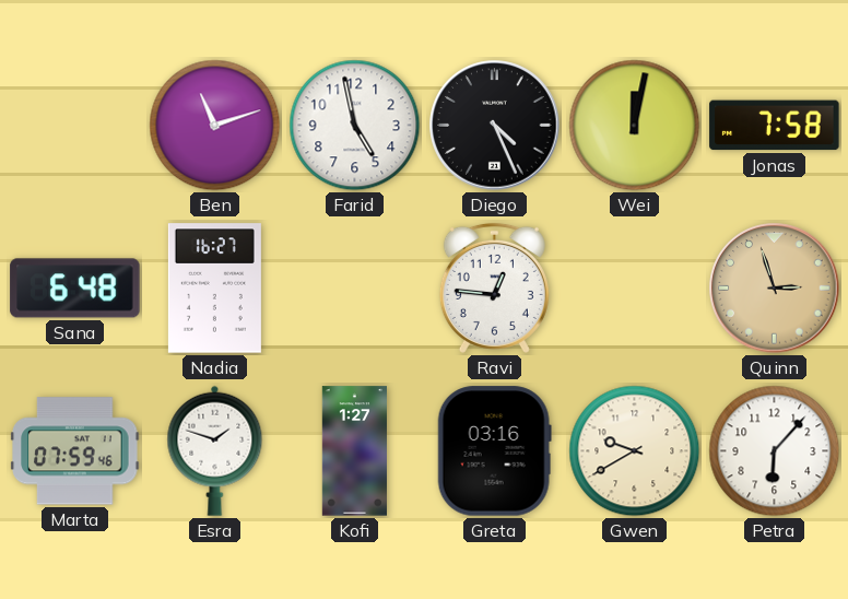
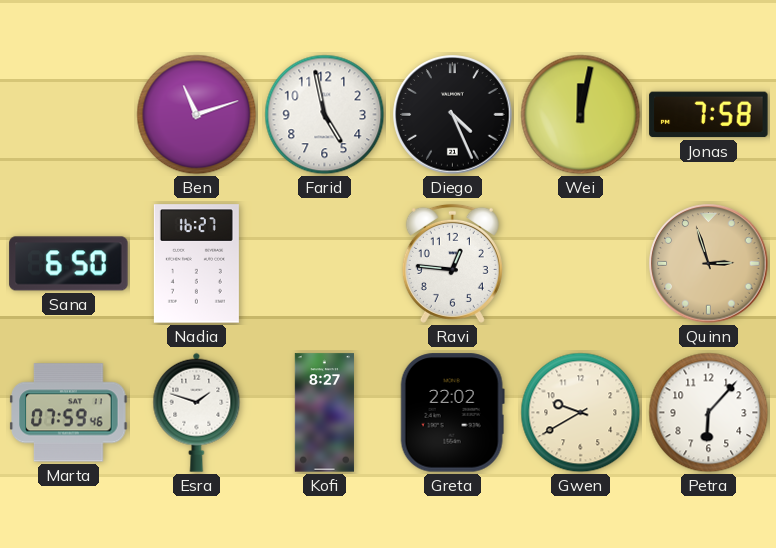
Sana: 6:48 -> 6:50
Kofi: 1:27 -> 8:27
Greta: 03:16 -> 22:02
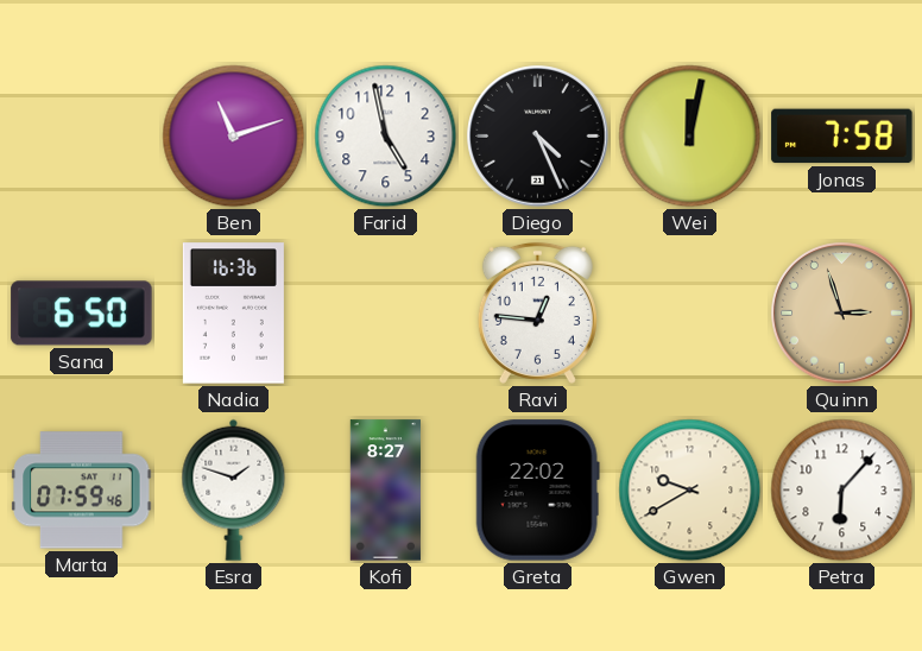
Nadia: 16:27 -> 16:36
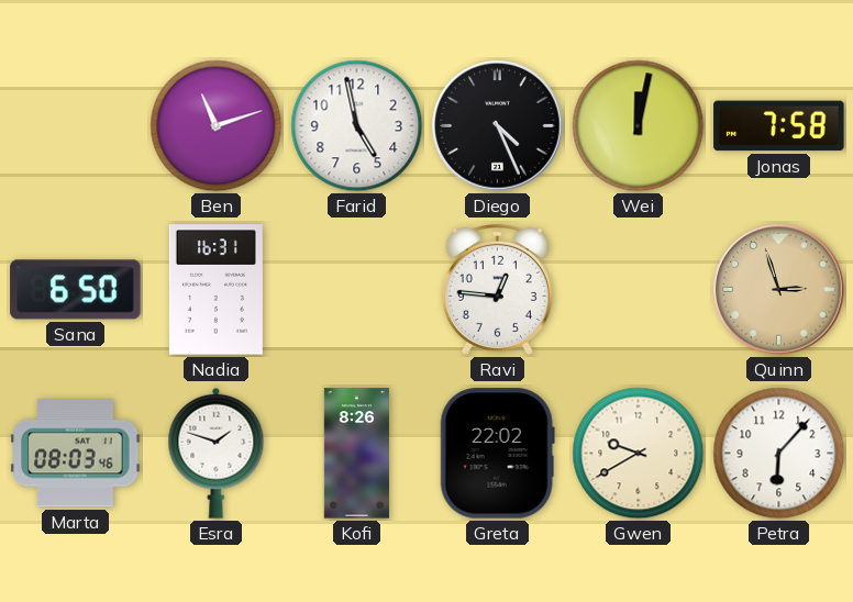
Nadia: 16:36 -> 16:31
Marta: 07:59 -> 08:03
Kofi: 8:27 -> 8:26
